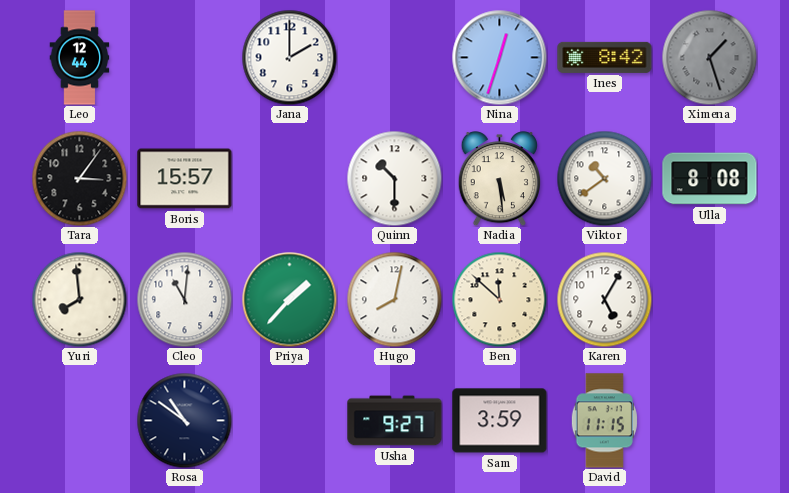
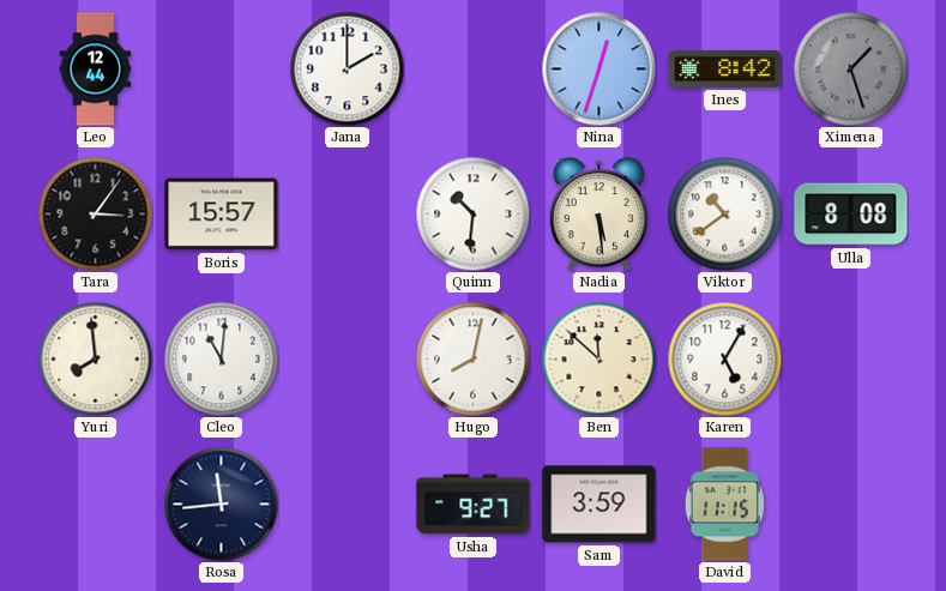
Quinn: 10:30 -> 10:31
Priya: 1:37 -> none
Rosa: 10:51 -> 11:44
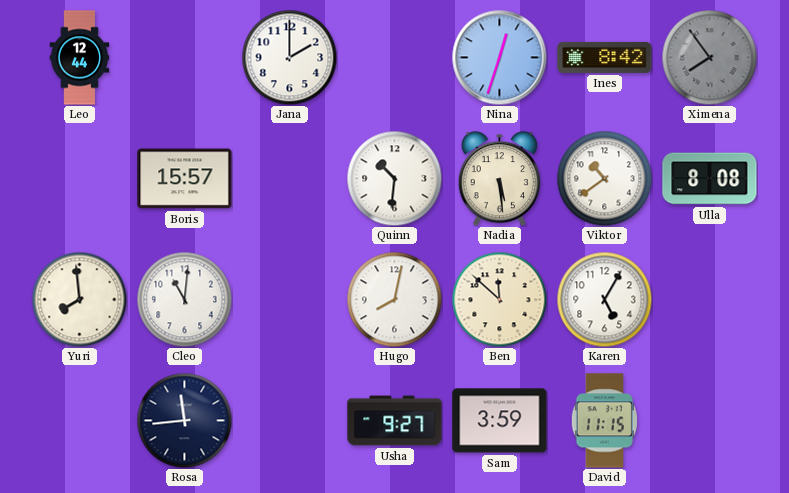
Ximena: 1:27 -> 7:54
Tara: 3:06 -> none
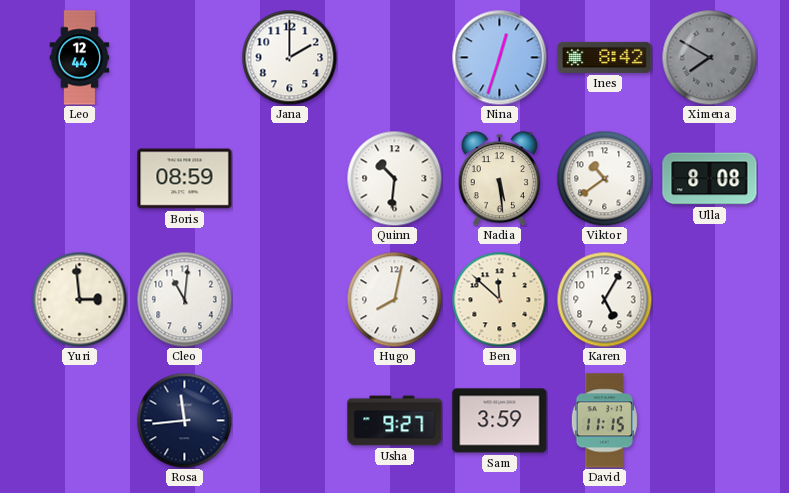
Ximena: 7:54 -> 7:50
Boris: 15:57 -> 08:59
Yuri: 7:59 -> 2:59
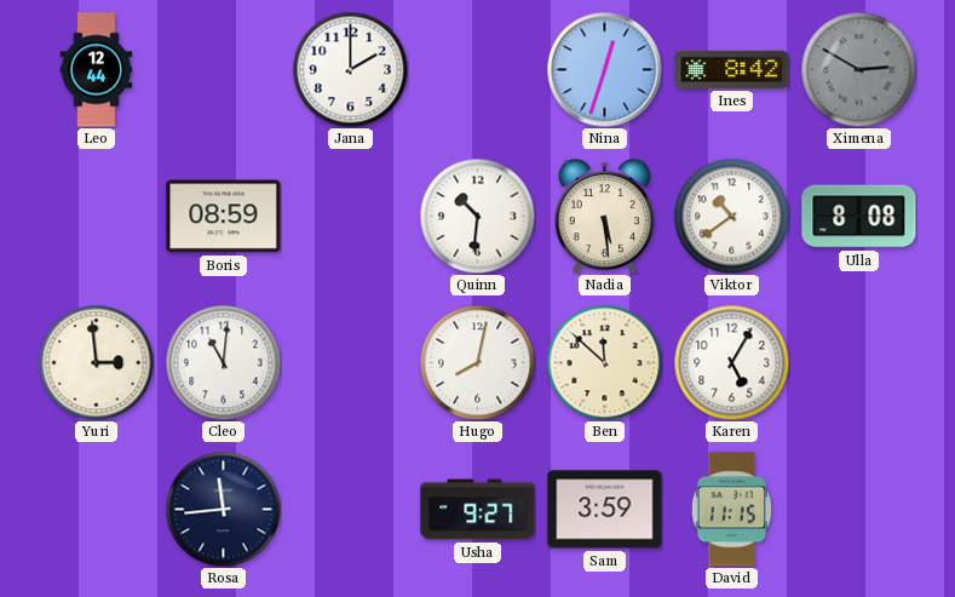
Ximena: 7:50 -> 2:50
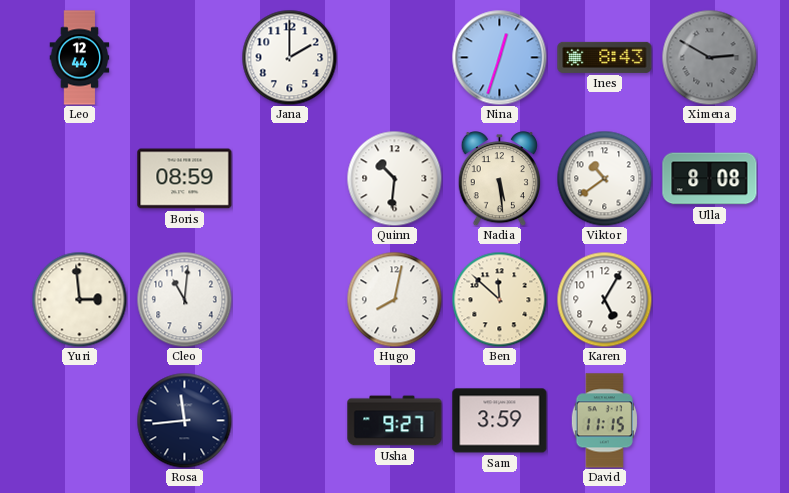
Ines: 8:42 -> 8:43
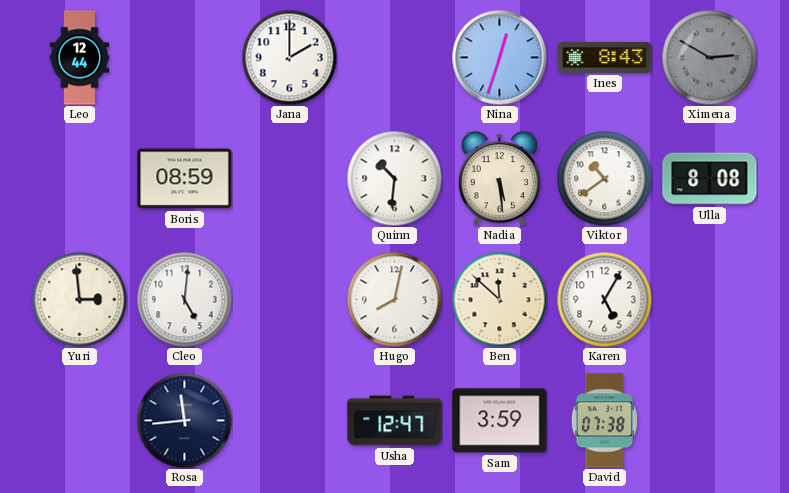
Cleo: 11:01 -> 5:01
Usha: 9:27 -> 12:47
David: 11:15 -> 07:38
